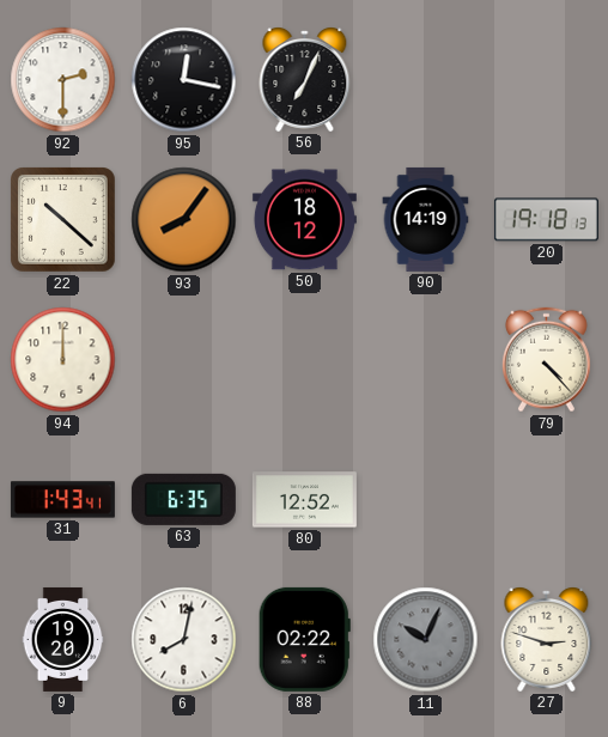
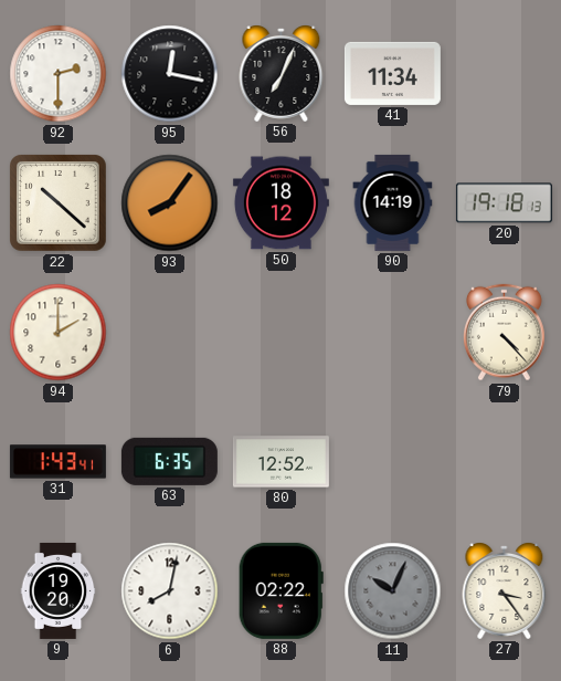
41: none -> 11:34
94: 12:00 -> 2:00
27: 2:48 -> 3:24
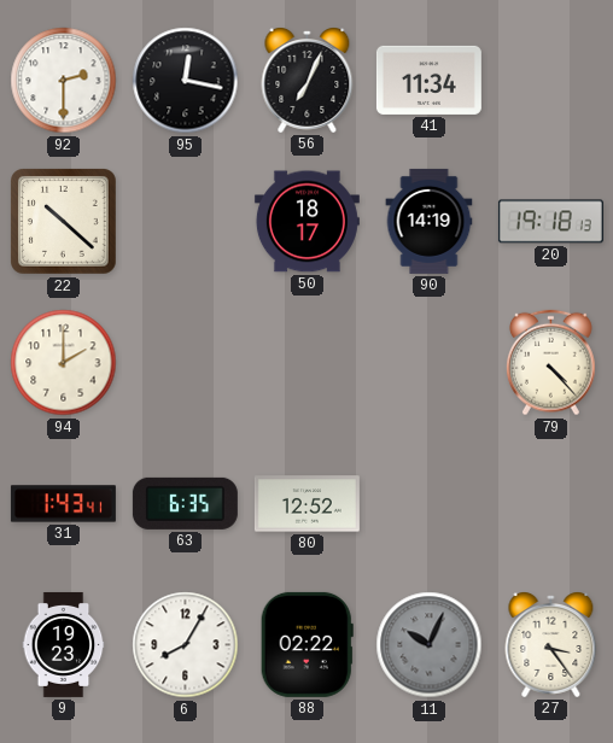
93: 8:06 -> none
50: 18:12 -> 18:17
9: 19:20 -> 19:23
6: 8:02 -> 8:05
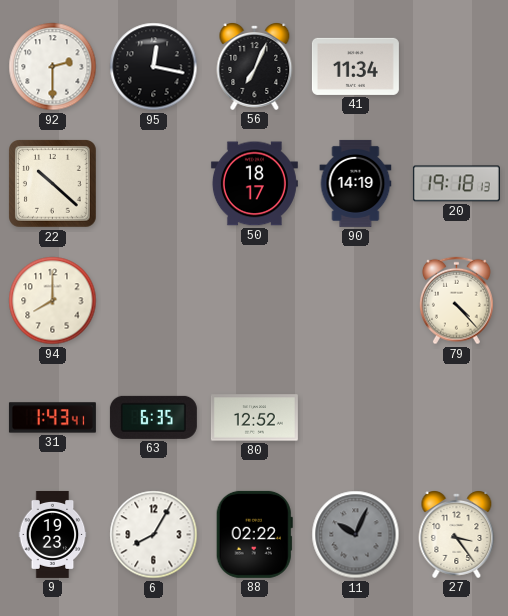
94: 2:00 -> 8:00
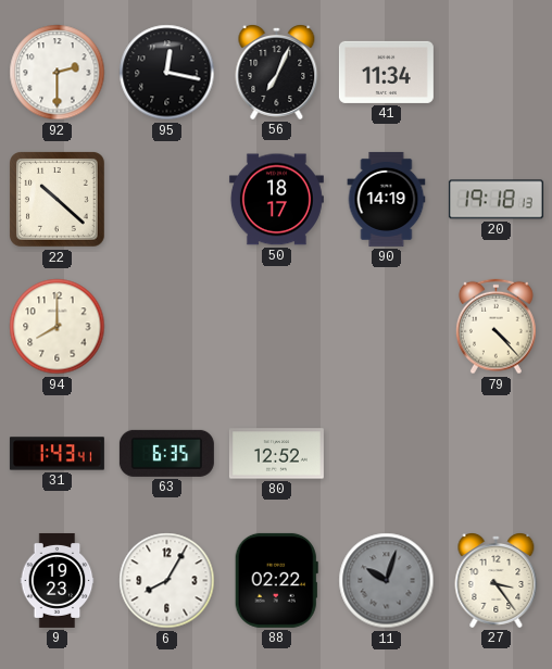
11: 10:04 -> 10:03
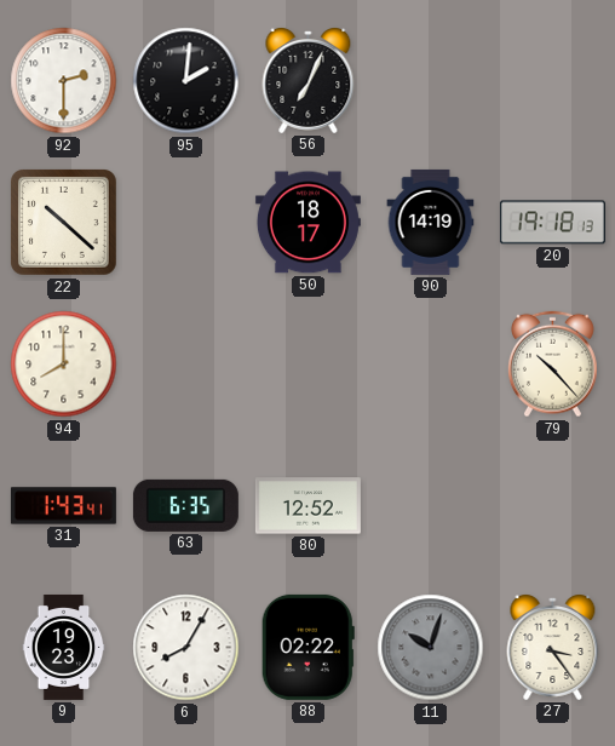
95: 12:17 -> 2:01
41: 11:34 -> none
79: 4:23 -> 10:23
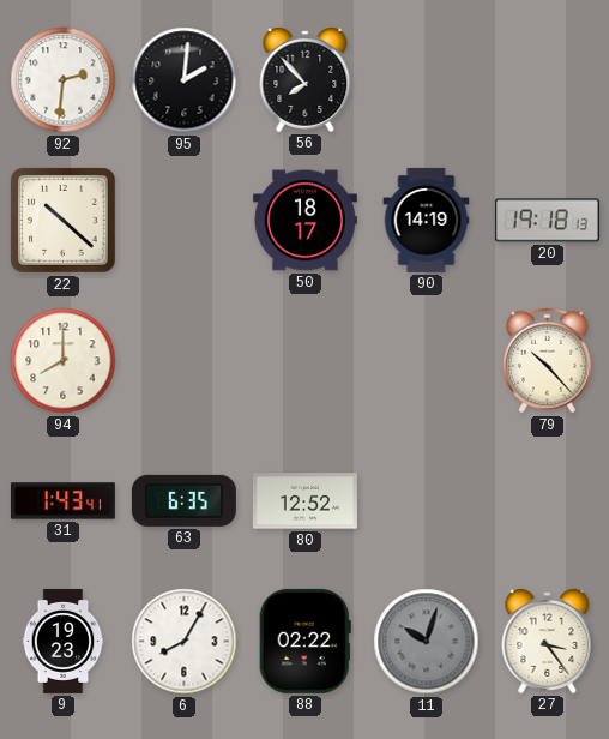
92: 2:30 -> 2:31
56: 7:04 -> 7:53
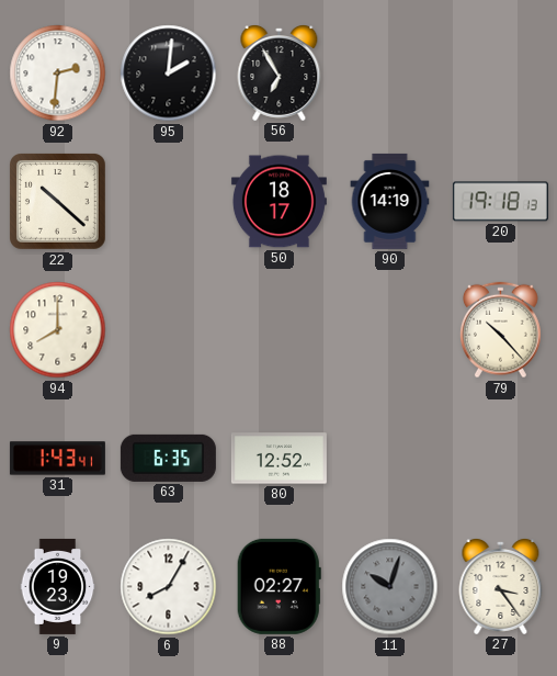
56: 7:53 -> 6:55
88: 02:22 -> 02:27
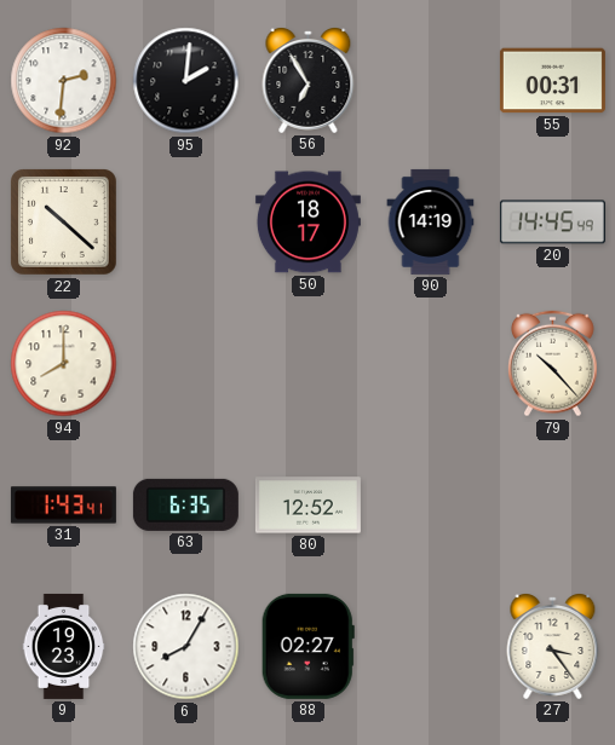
55: none -> 00:31
20: 19:18 -> 14:45
11: 10:03 -> none
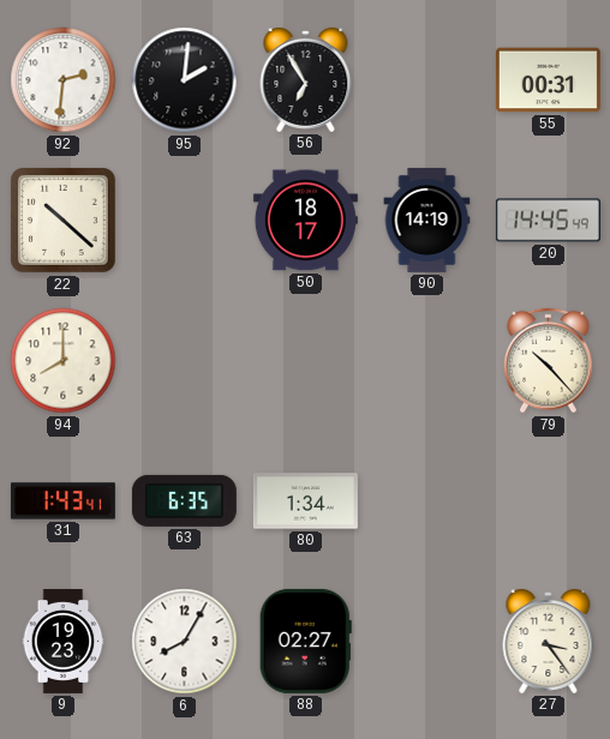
80: 12:52 -> 1:34
